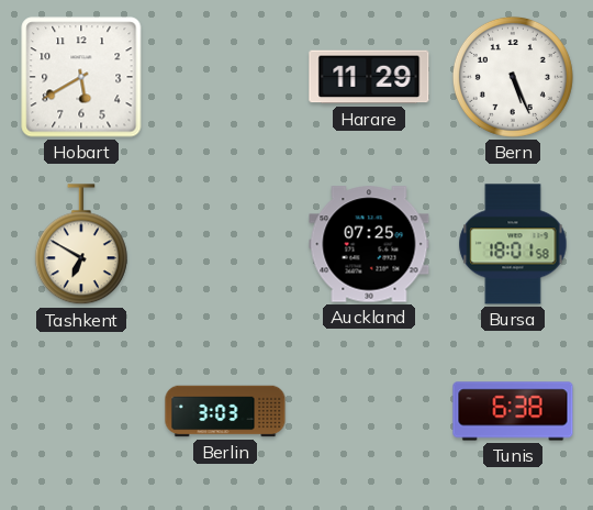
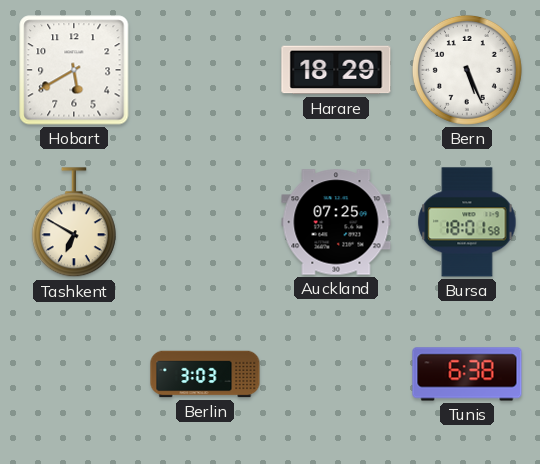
Harare: 11:29 -> 18:29
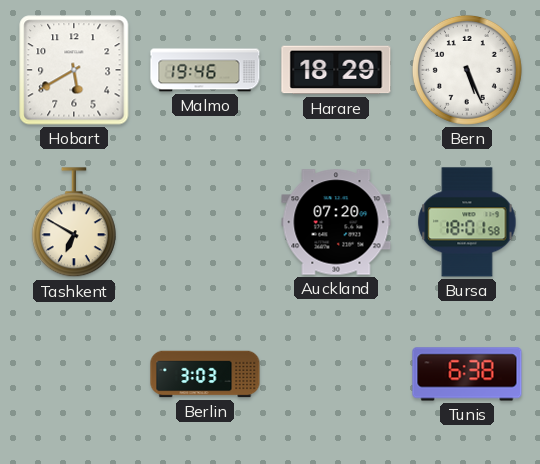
Malmo: none -> 19:46
Auckland: 07:25 -> 07:20
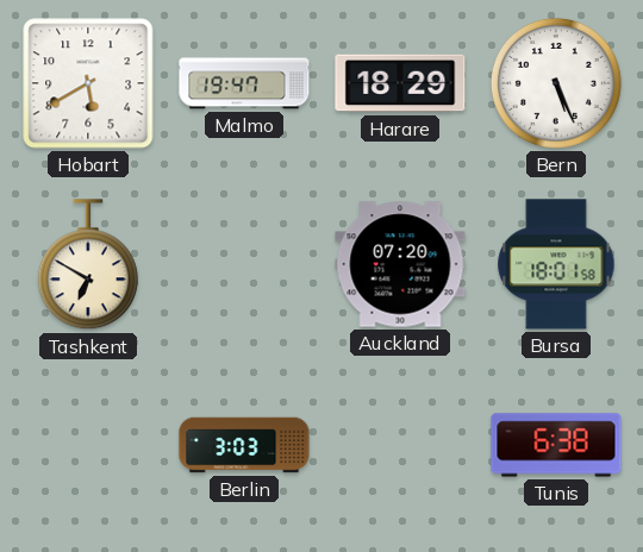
Malmo: 19:46 -> 19:47
